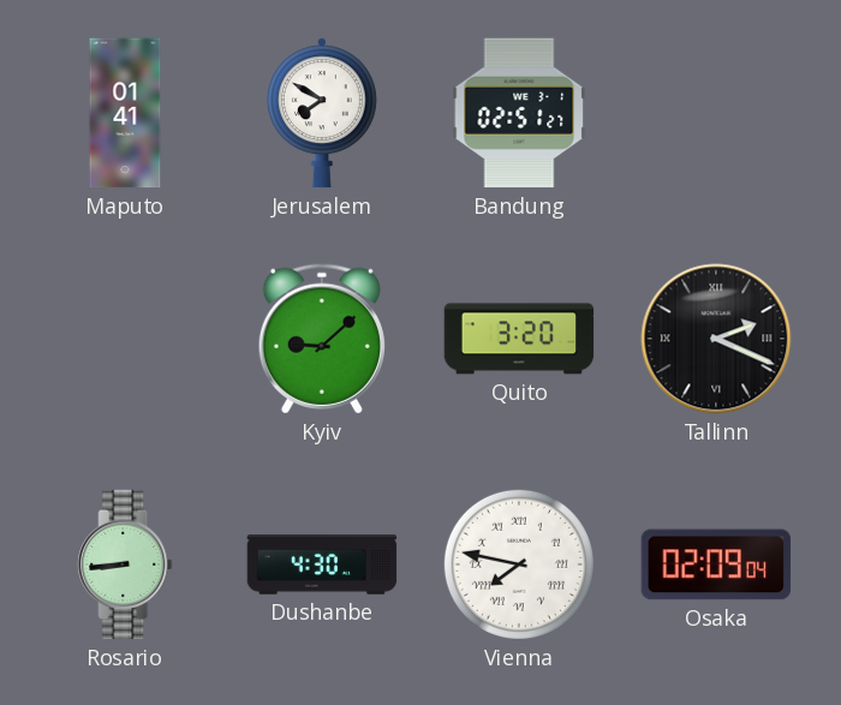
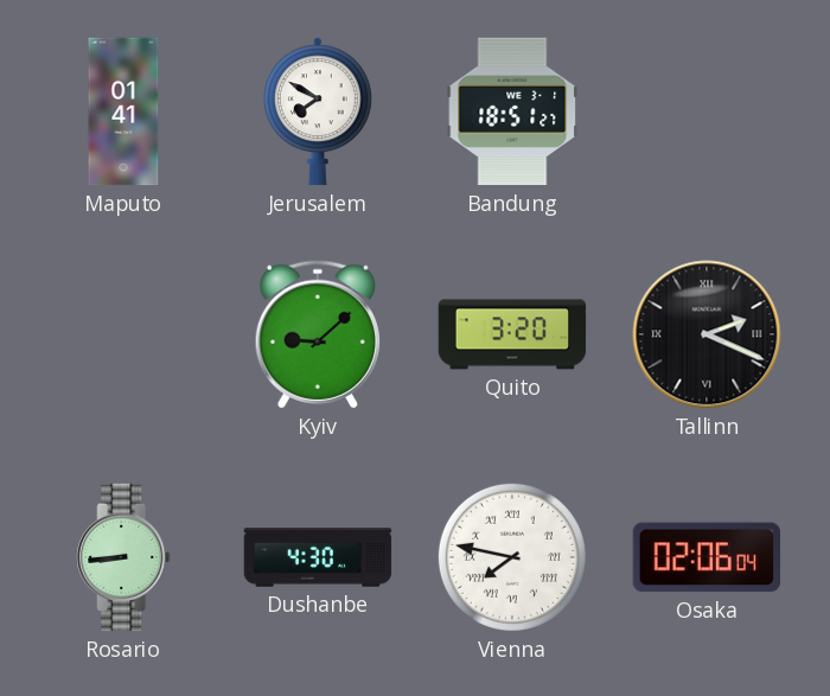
Bandung: 02:51 -> 18:51
Osaka: 02:09 -> 02:06
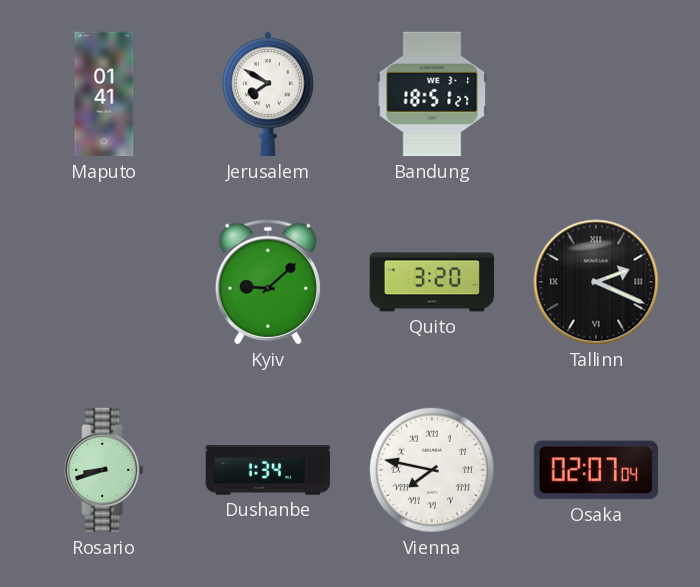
Rosario: 8:44 -> 8:42
Dushanbe: 4:30 -> 1:34
Osaka: 02:06 -> 02:07
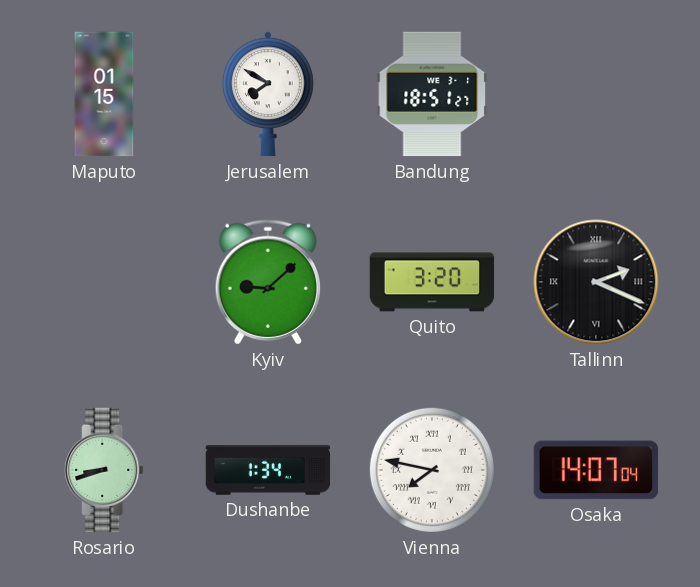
Maputo: 01:41 -> 01:15
Osaka: 02:07 -> 14:07
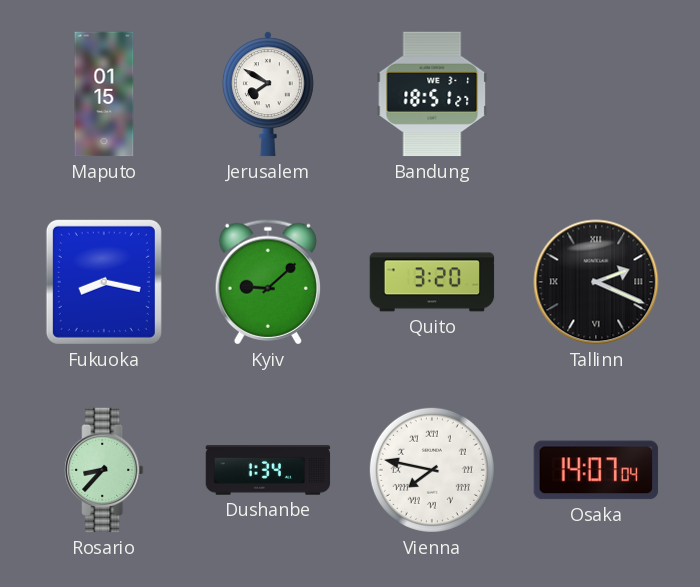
Fukuoka: none -> 8:17
Rosario: 8:42 -> 8:37
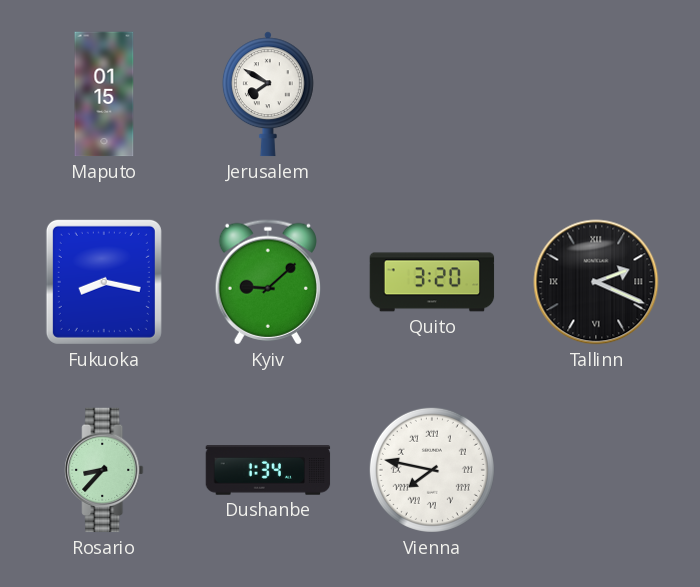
Bandung: 18:51 -> none
Osaka: 14:07 -> none
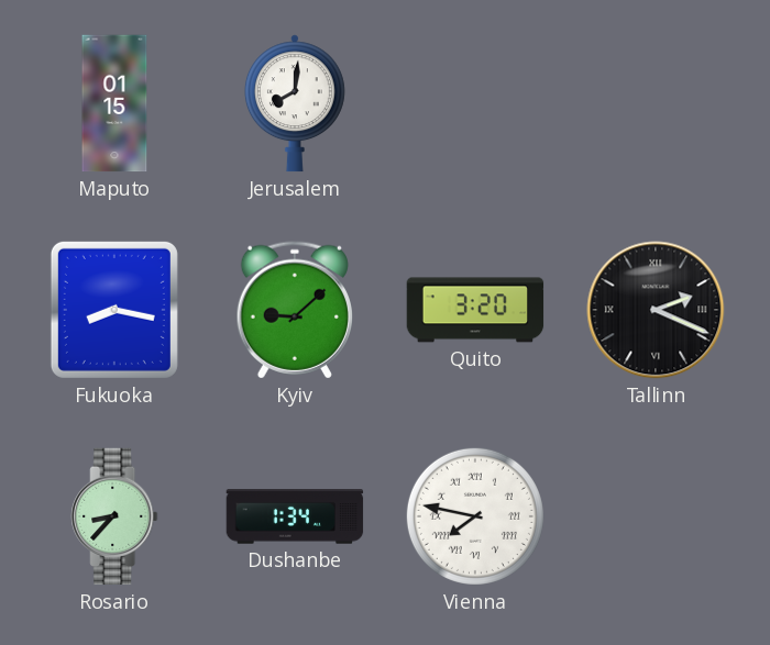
Jerusalem: 7:50 -> 8:01
